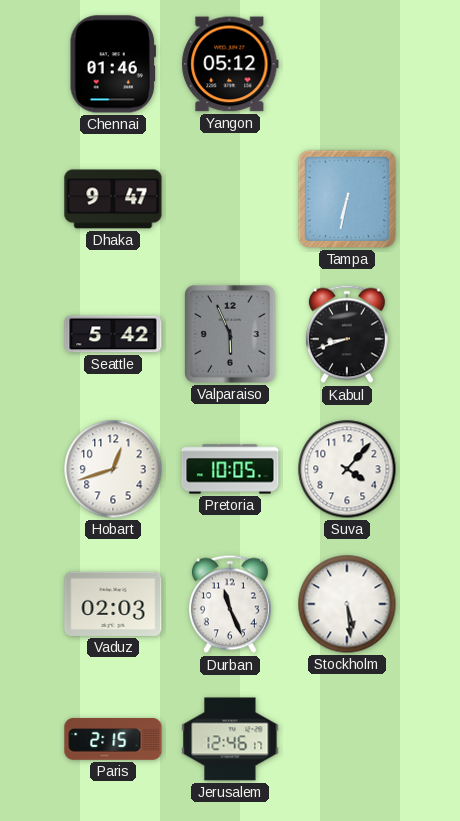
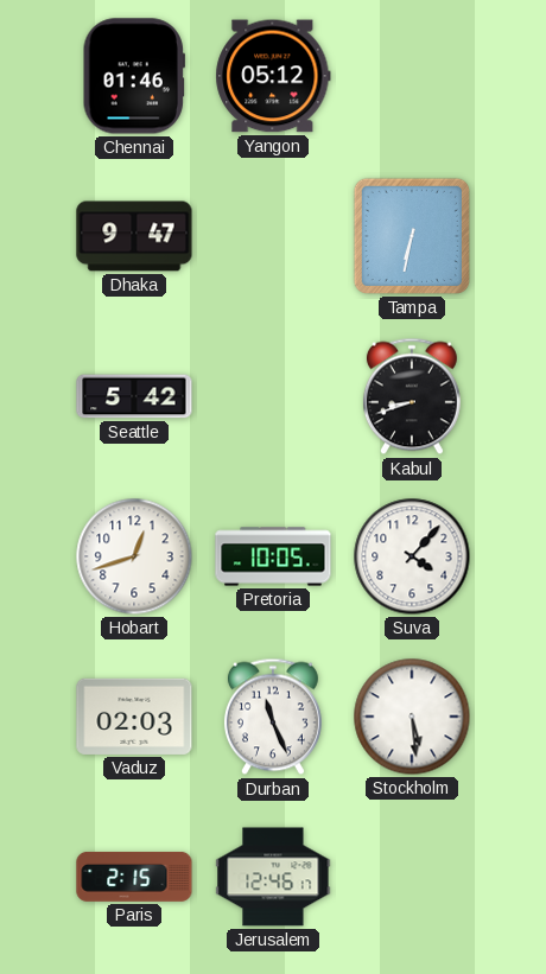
Valparaiso: 5:56 -> none
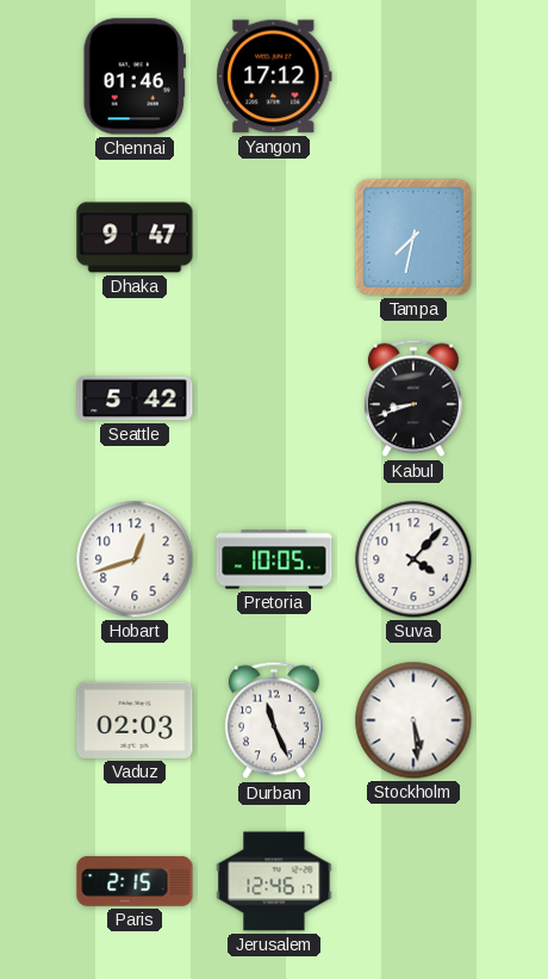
Yangon: 05:12 -> 17:12
Tampa: 6:32 -> 7:32
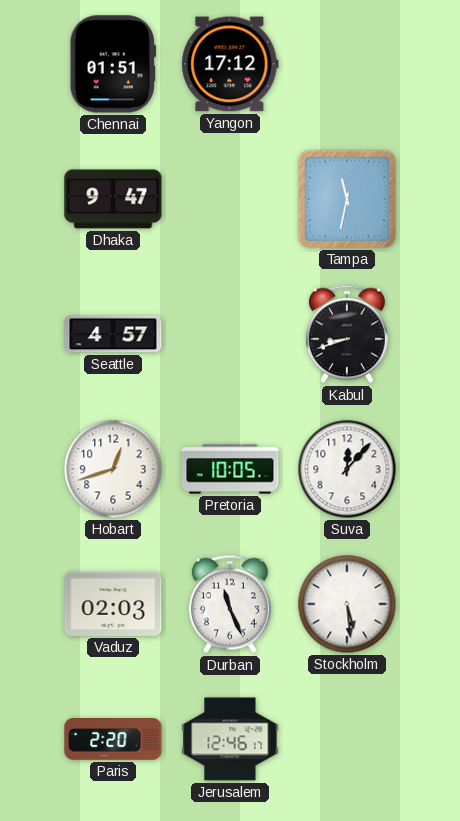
Chennai: 01:46 -> 01:51
Tampa: 7:32 -> 11:32
Seattle: 5:42 -> 4:57
Suva: 4:07 -> 12:07
Paris: 2:15 -> 2:20
